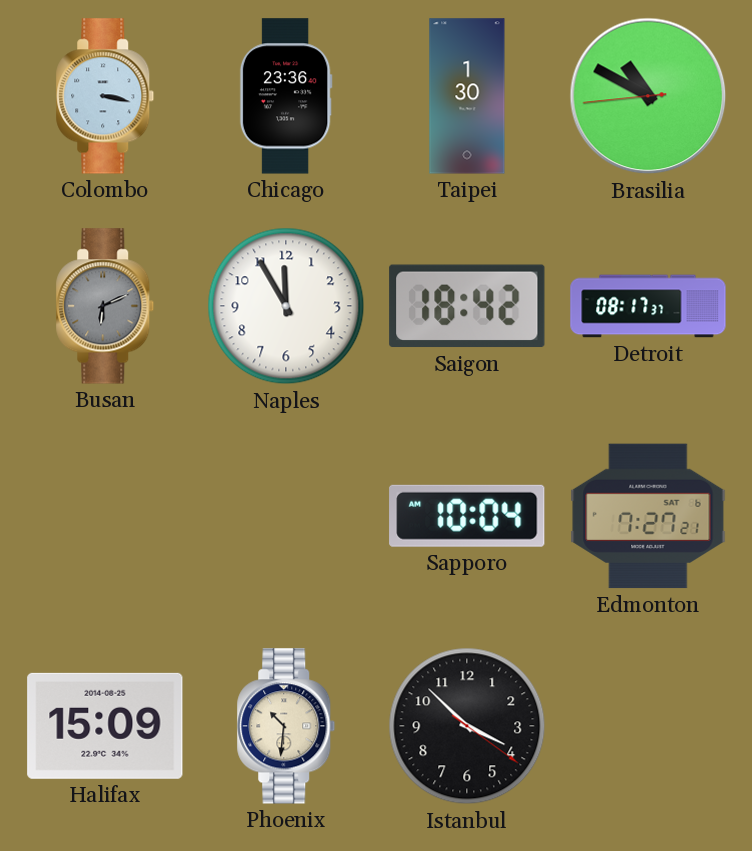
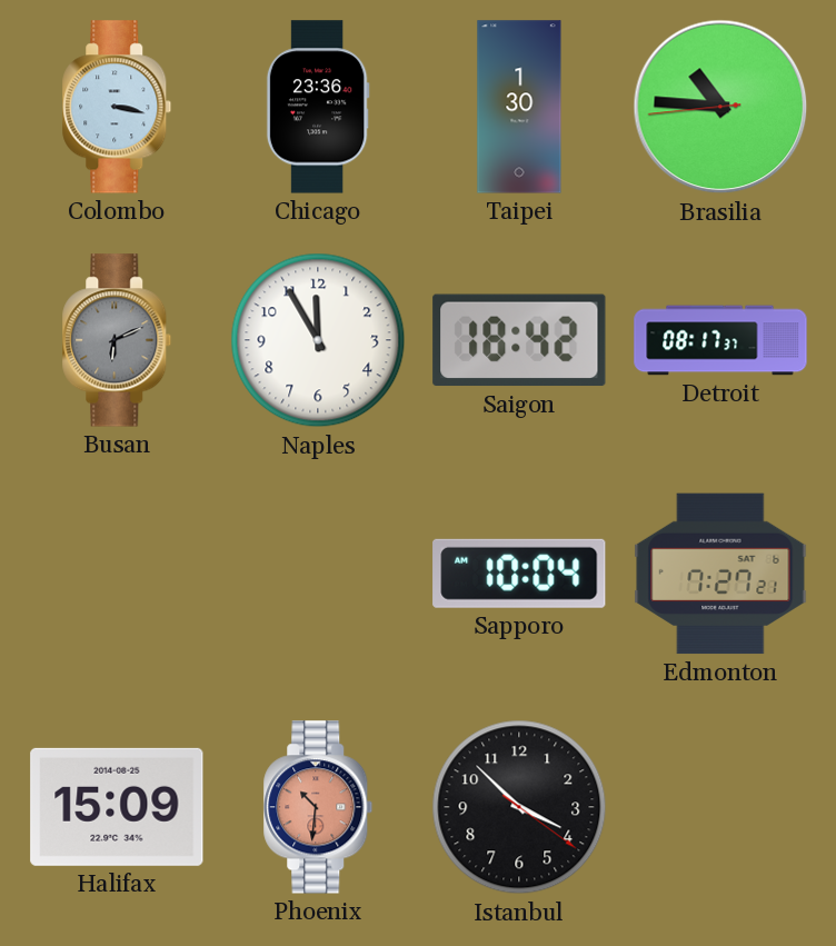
Brasilia: 10:49 -> 10:45
Phoenix dial: cream -> salmon
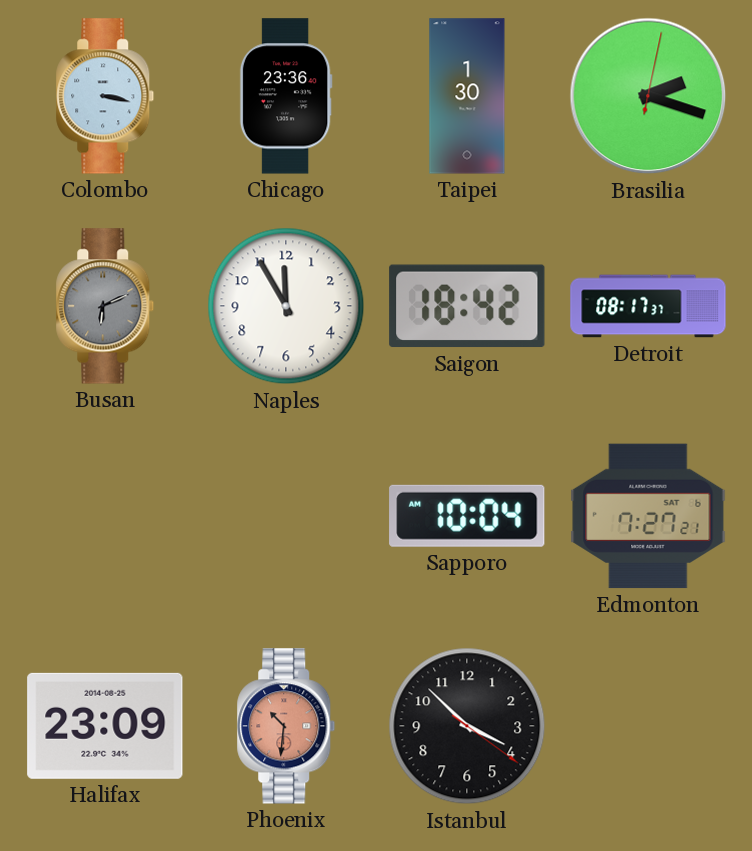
Brasilia: 10:45 -> 2:18
Halifax: 15:09 -> 23:09
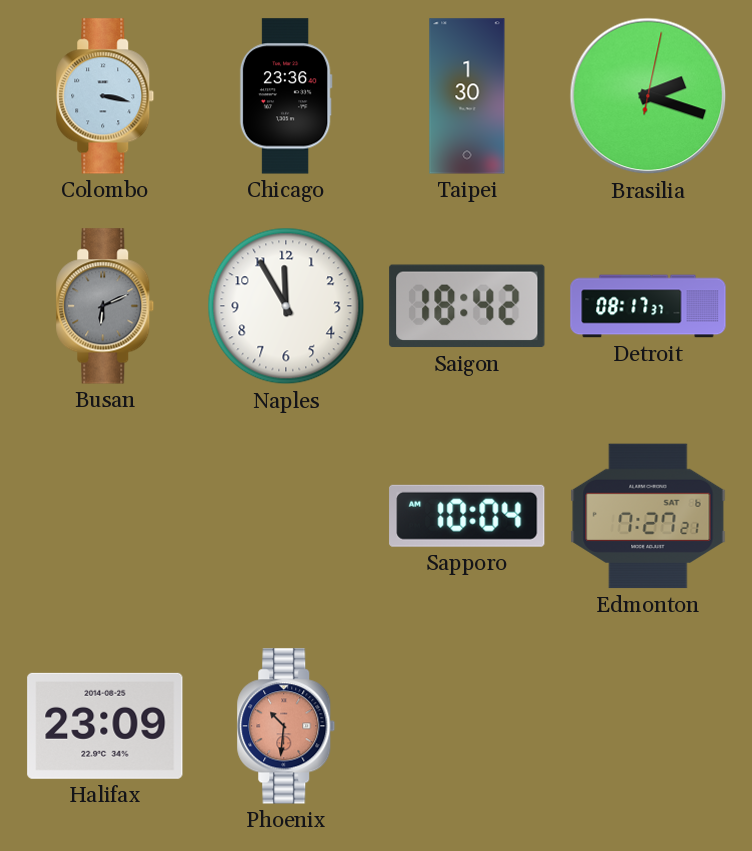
Istanbul: 3:52 -> none
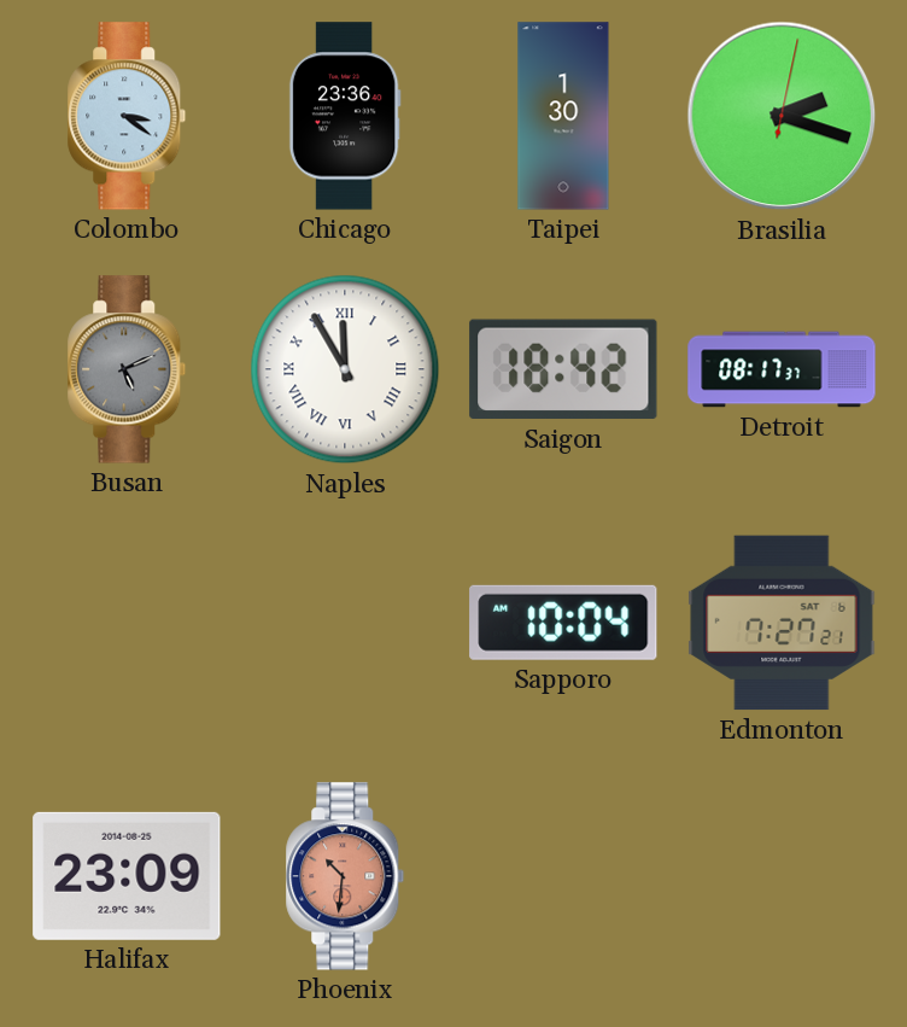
Colombo: 3:17 -> 3:21
Busan: 6:11 -> 5:11
Naples numerals: Arabic -> Roman
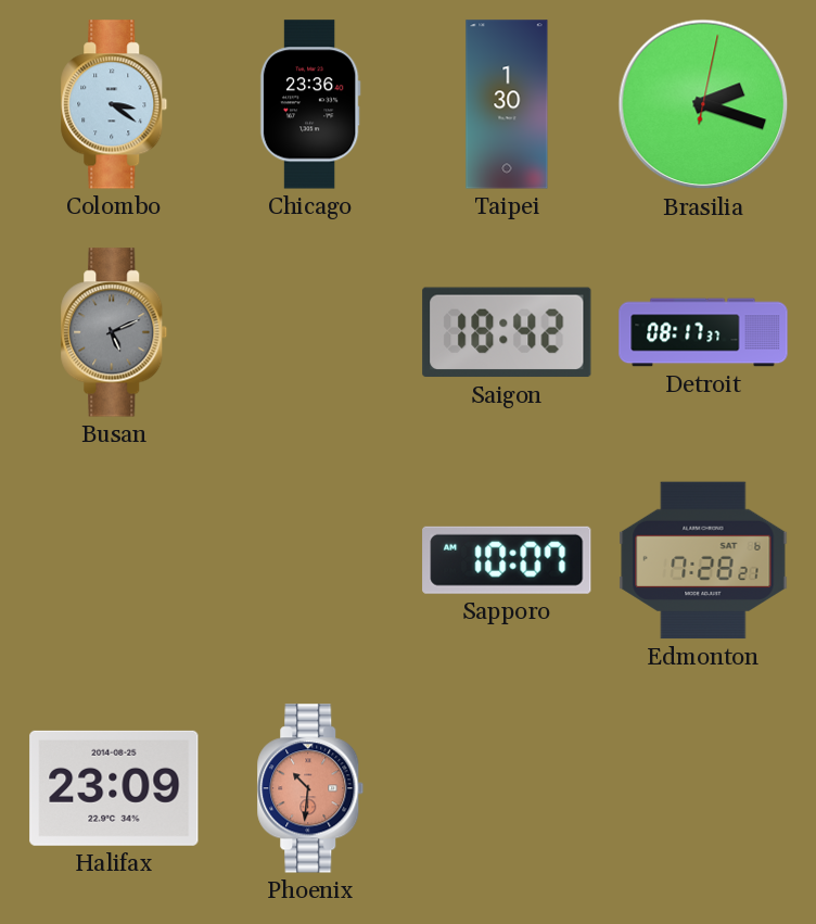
Naples: 11:55 -> none
Sapporo: 10:04 -> 10:07
Edmonton: 7:27 -> 7:28
